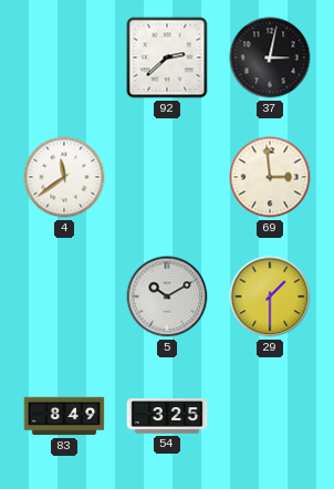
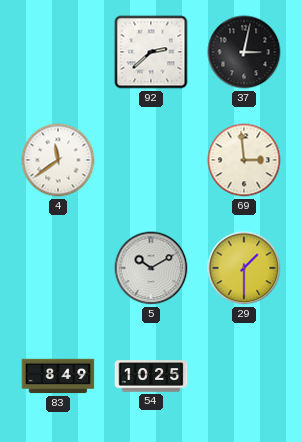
54: 3:25 -> 10:25
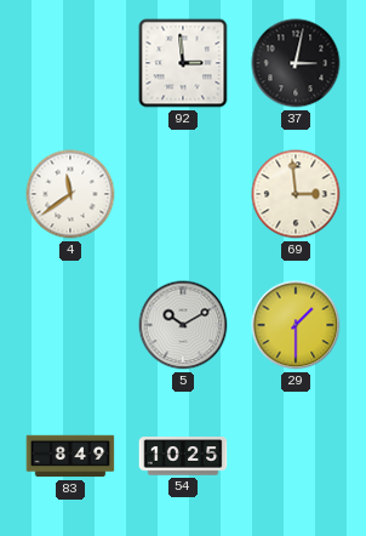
92: 2:38 -> 2:59
